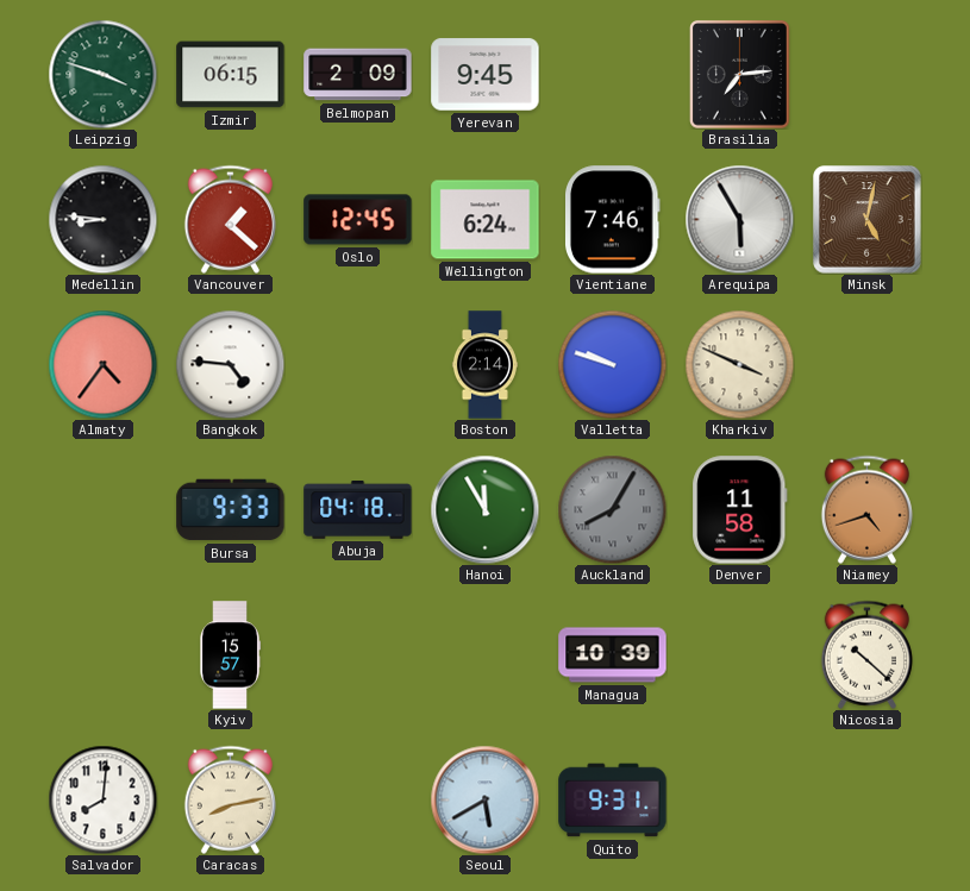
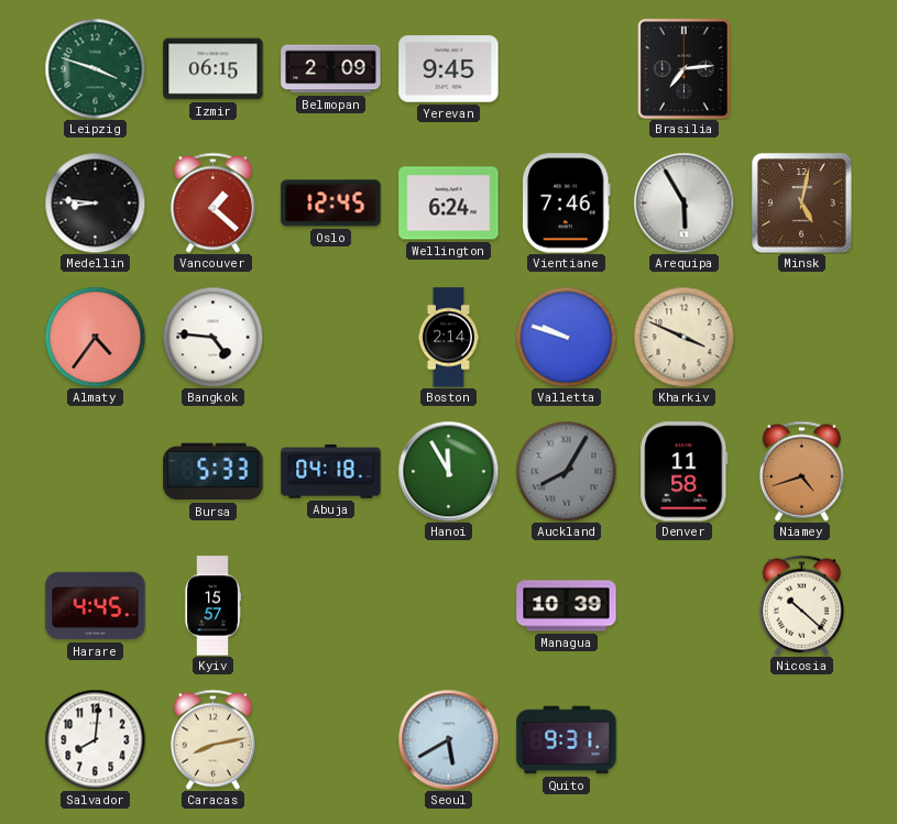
Bursa: 9:33 -> 5:33
Harare: none -> 4:45
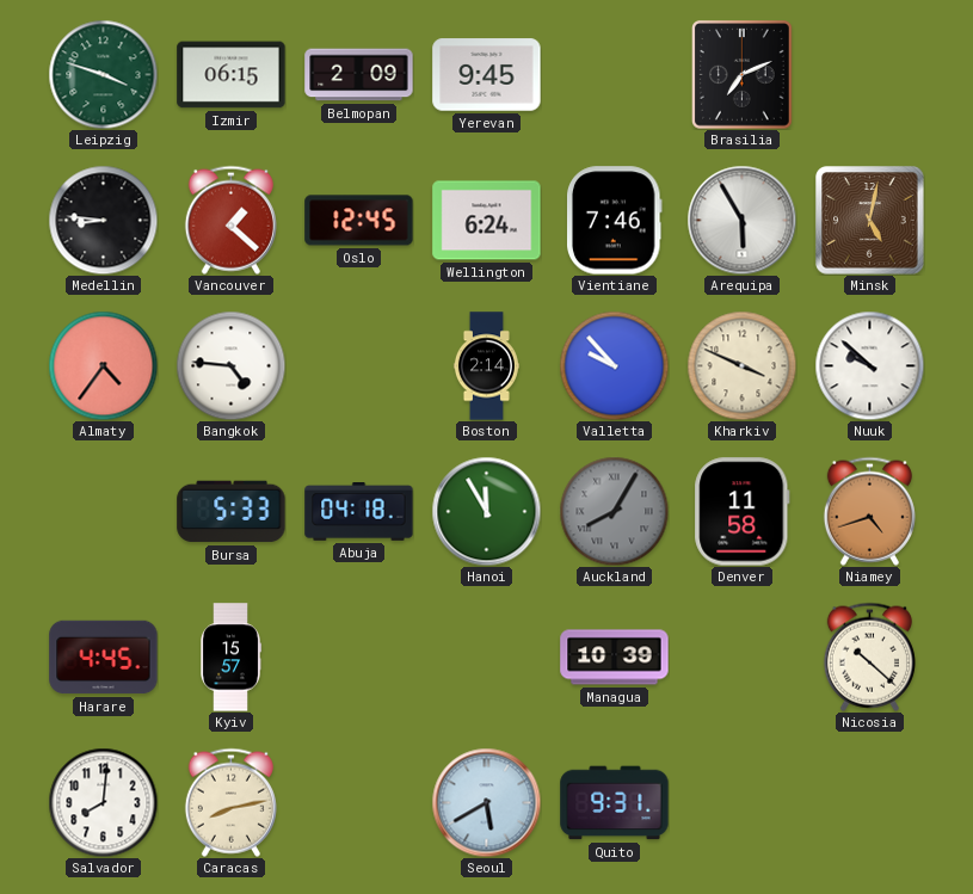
Brasilia: 7:14 -> 7:11
Valletta: 9:48 -> 9:53
Nuuk: none -> 9:52
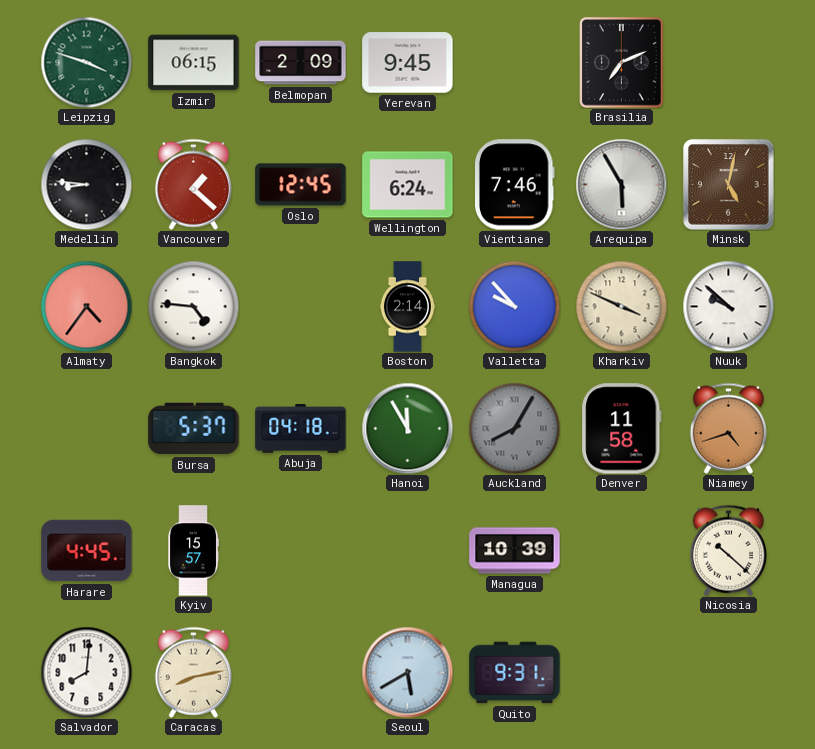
Bursa: 5:33 -> 5:37
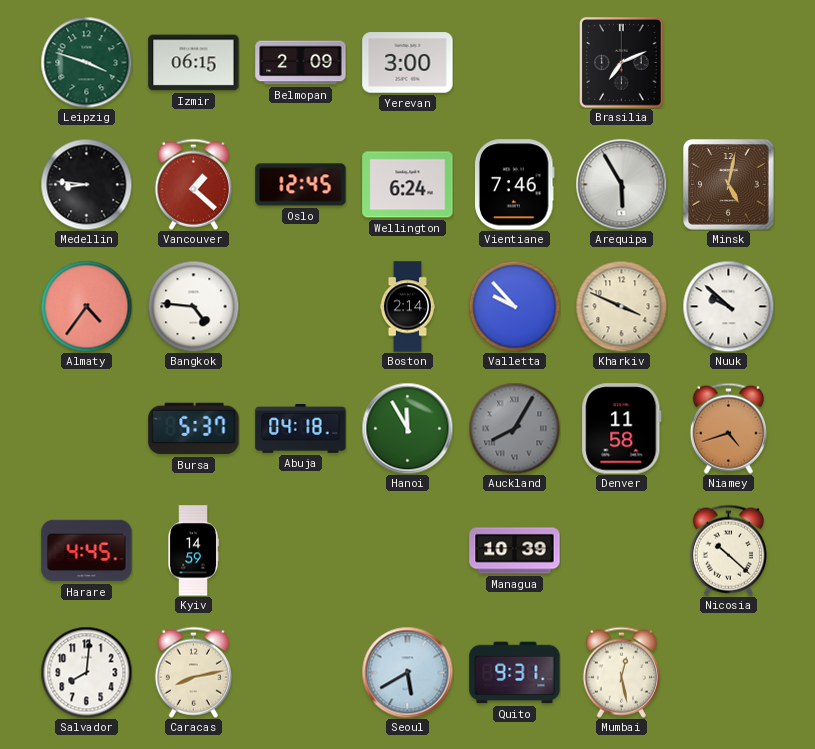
Yerevan: 9:45 -> 3:00
Kyiv: 15:57 -> 14:59
Mumbai: none -> 12:28
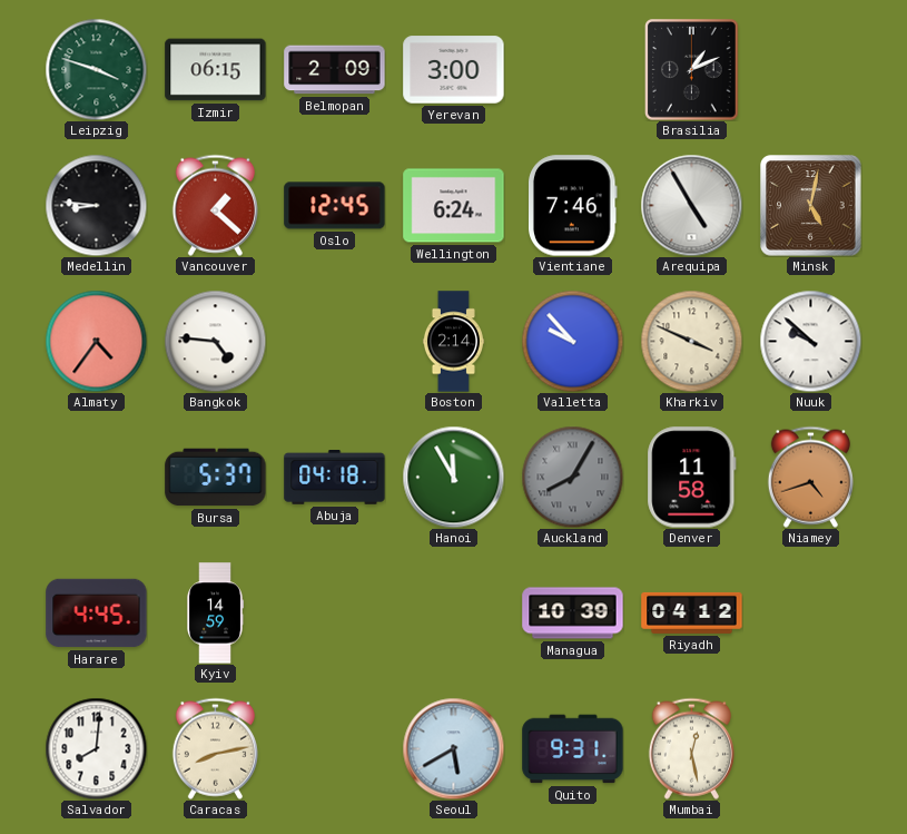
Brasilia: 7:11 -> 1:11
Arequipa: 5:55 -> 4:55
Riyadh: none -> 04:12
Nicosia: 10:22 -> none
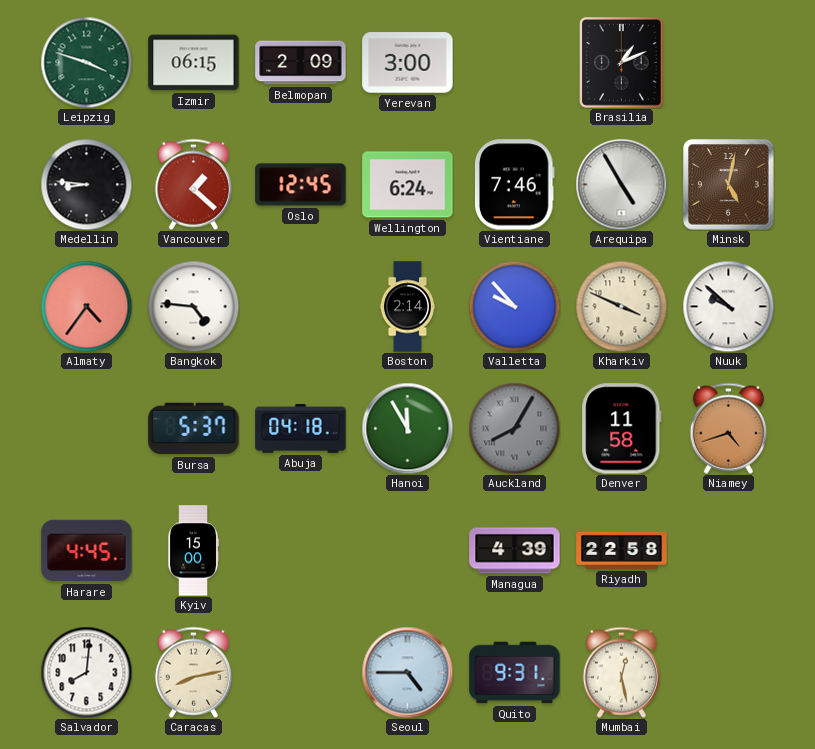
Kyiv: 14:59 -> 15:00
Managua: 10:39 -> 4:39
Riyadh: 04:12 -> 22:58
Seoul: 5:40 -> 4:45
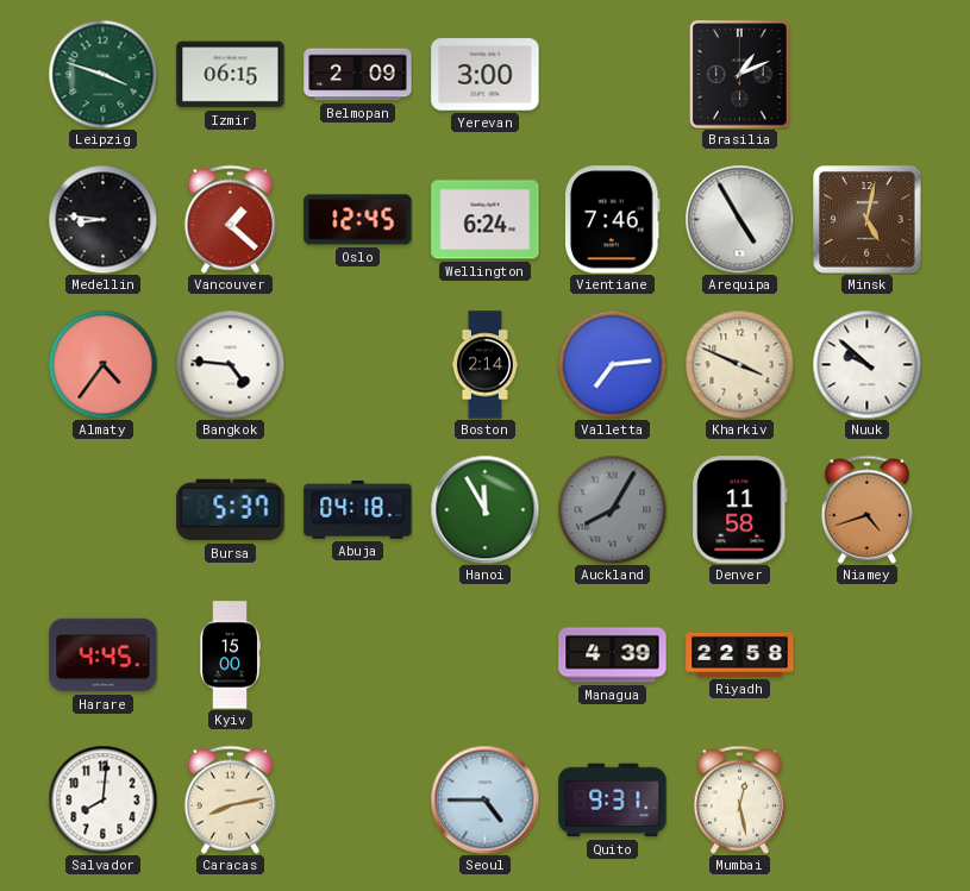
Valletta: 9:53 -> 7:14
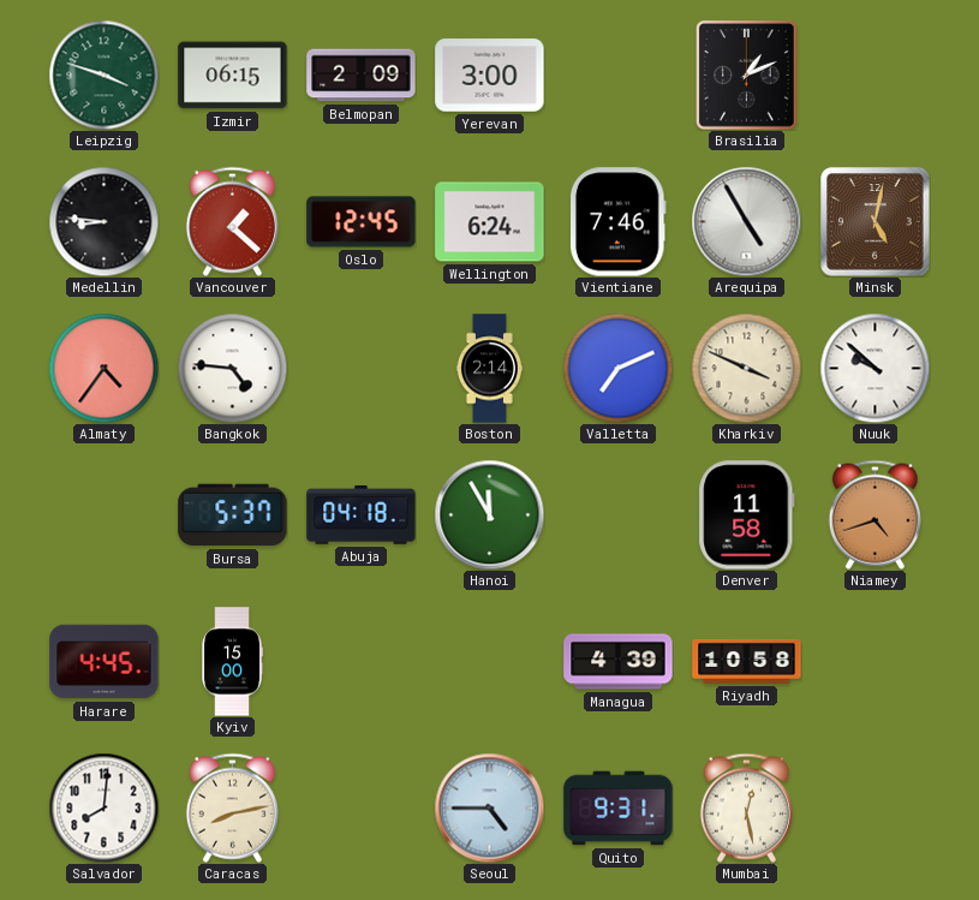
Valletta: 7:14 -> 7:11
Auckland: 8:05 -> none
Riyadh: 22:58 -> 10:58
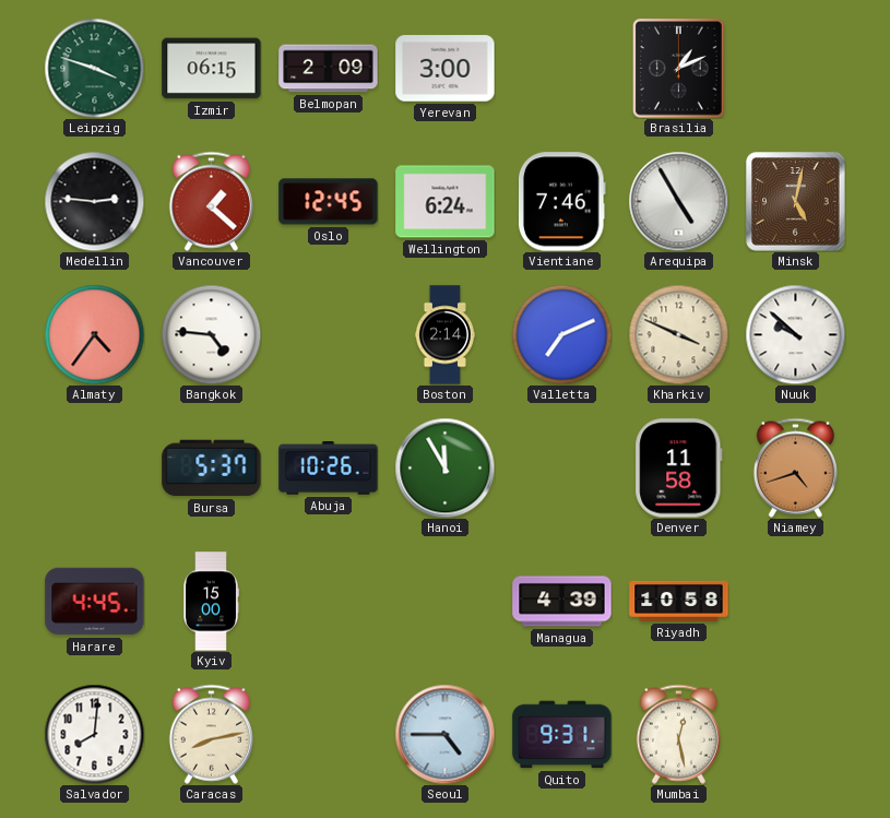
Medellin: 8:46 -> 2:46
Abuja: 04:18 -> 10:26
